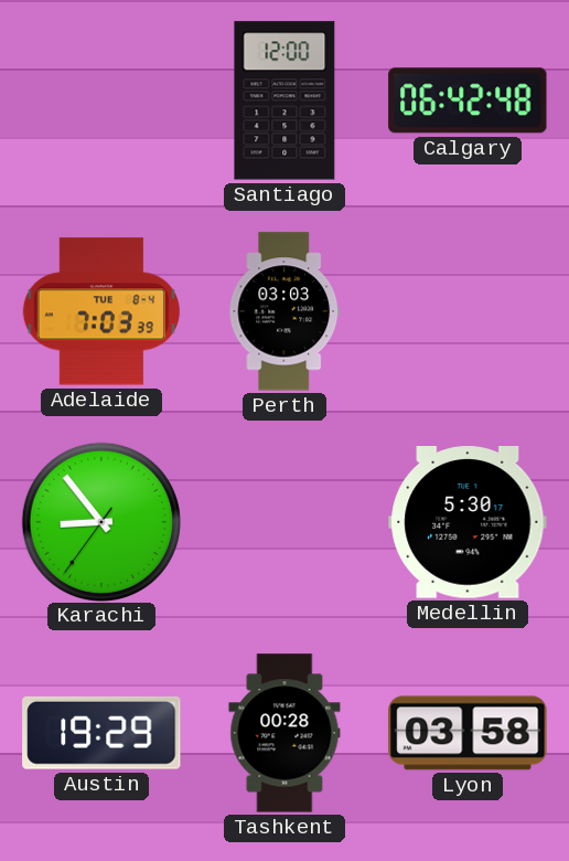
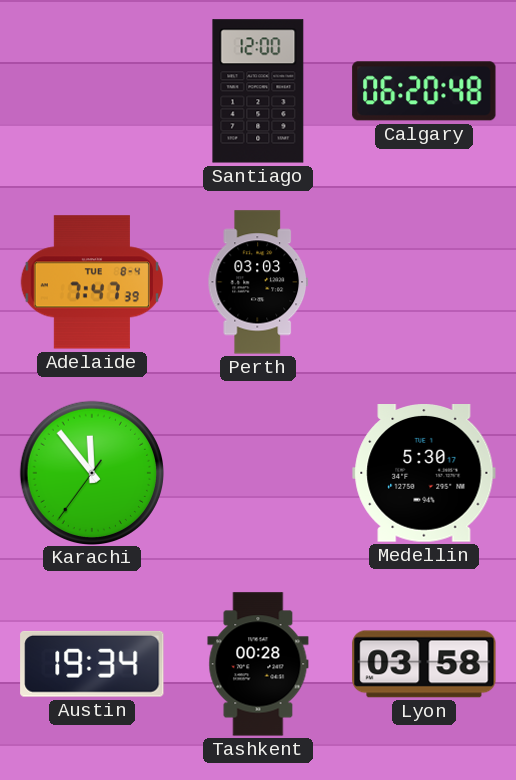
Calgary: 06:42 -> 06:20
Adelaide: 7:03 -> 7:47
Karachi: 8:53 -> 11:53
Austin: 19:29 -> 19:34
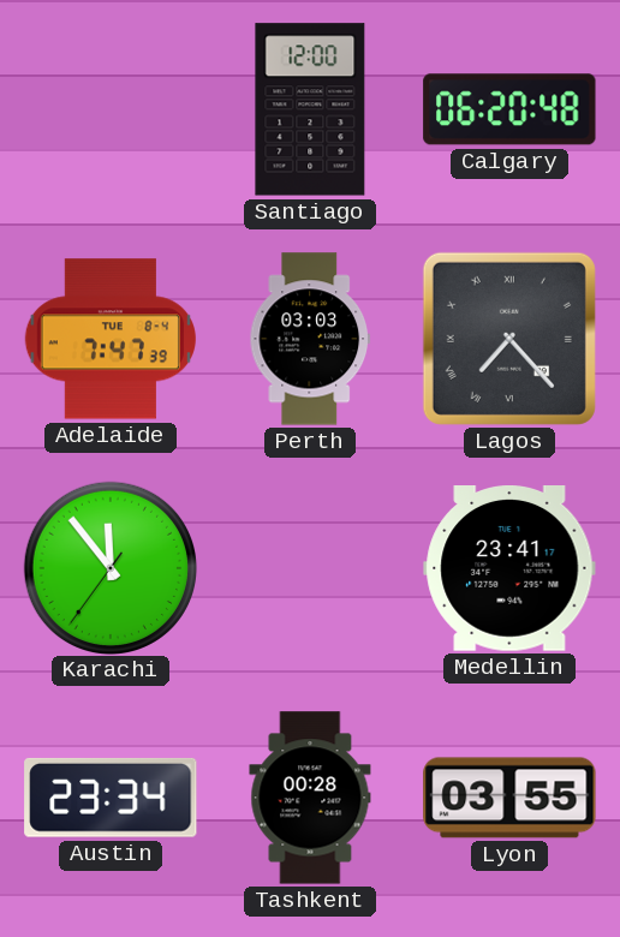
Lagos: none -> 7:23
Medellin: 5:30 -> 23:41
Austin: 19:34 -> 23:34
Lyon: 03:58 -> 03:55
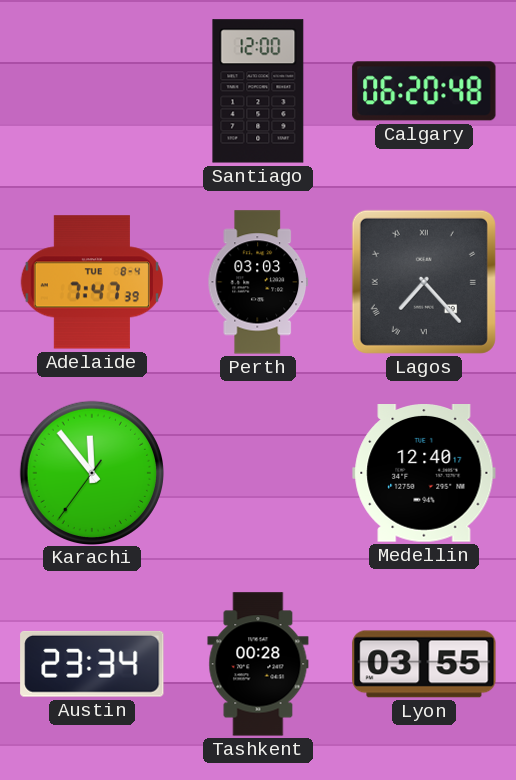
Medellin: 23:41 -> 12:40
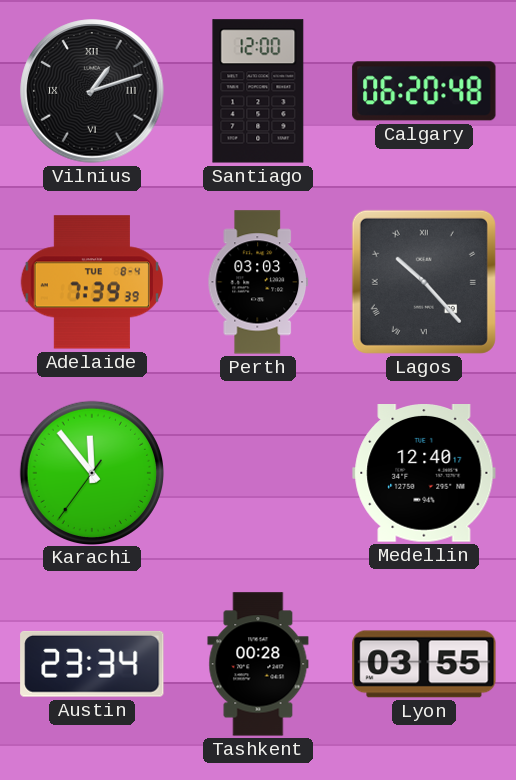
Vilnius: none -> 1:12
Adelaide: 7:47 -> 7:39
Lagos: 7:23 -> 10:23
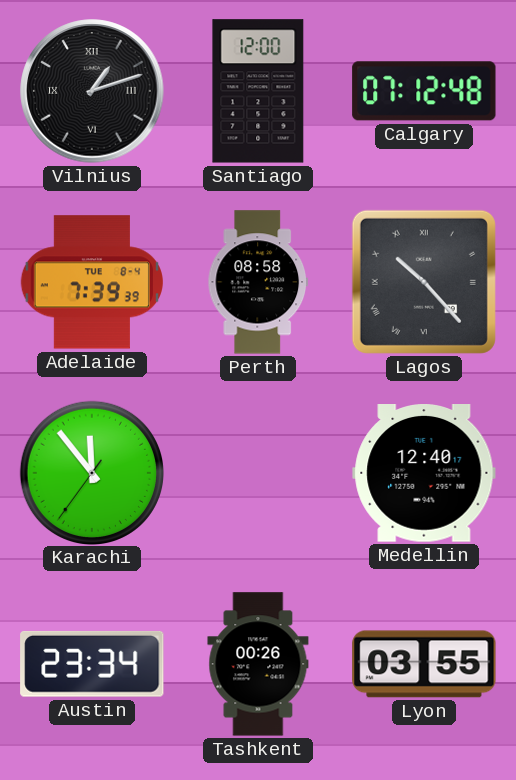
Calgary: 06:20 -> 07:12
Perth: 03:03 -> 08:58
Tashkent: 00:28 -> 00:26
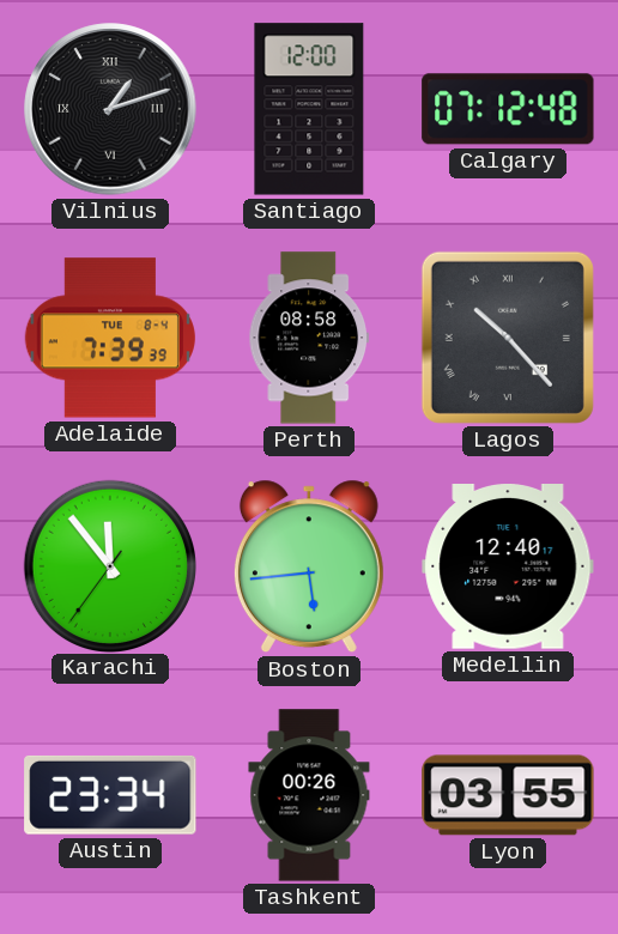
Boston: none -> 5:44
